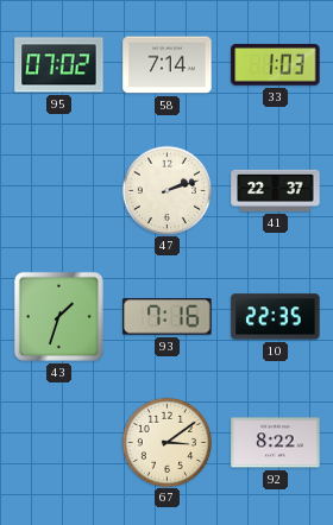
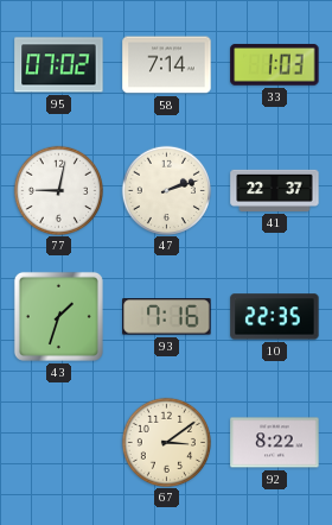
77: none -> 9:02
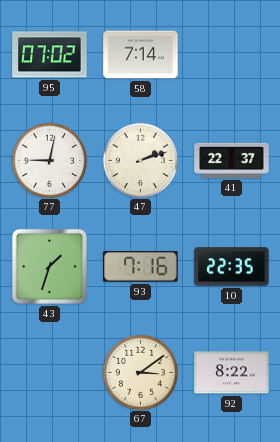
33: 1:03 -> none
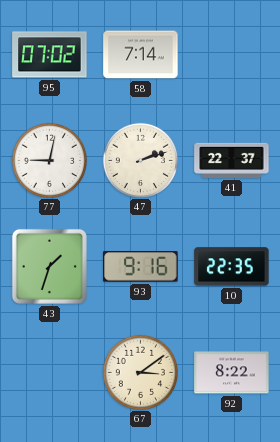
93: 7:16 -> 9:16
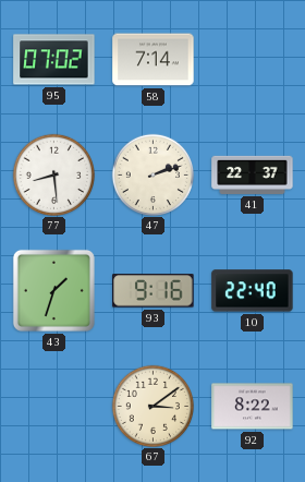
77: 9:02 -> 8:29
10: 22:35 -> 22:40
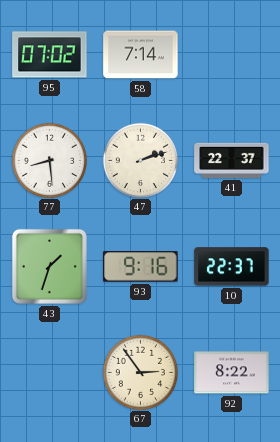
10: 22:40 -> 22:37
67: 3:09 -> 2:54
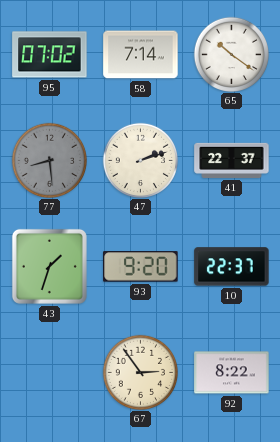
65: none -> 10:21
77 dial: white -> grey
93: 9:16 -> 9:20
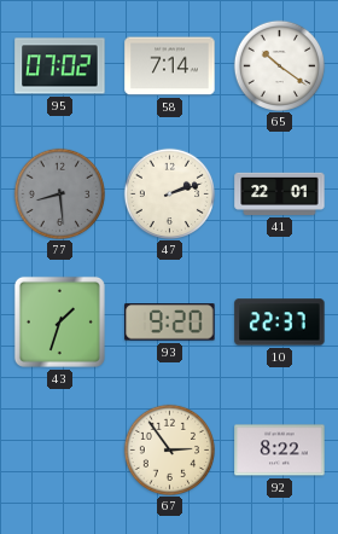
41: 22:37 -> 22:01
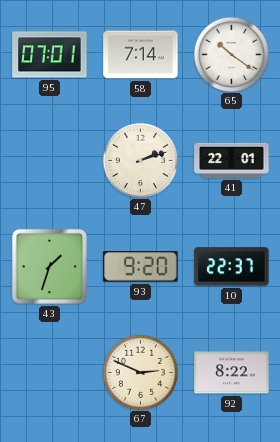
95: 07:02 -> 07:01
77: 8:29 -> none
67: 2:54 -> 2:49
